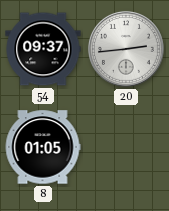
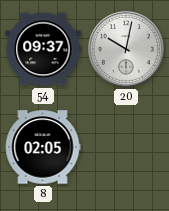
20: 2:44 -> 10:02
8: 01:05 -> 02:05
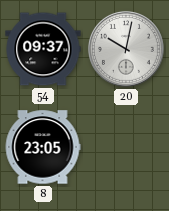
8: 02:05 -> 23:05
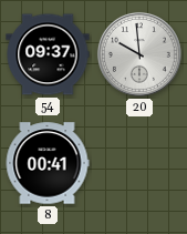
20: 10:02 -> 9:59
8: 23:05 -> 00:41
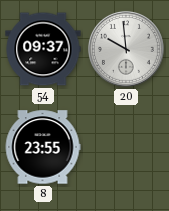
8: 00:41 -> 23:55
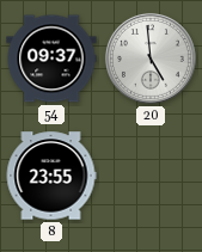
20: 9:59 -> 4:59
